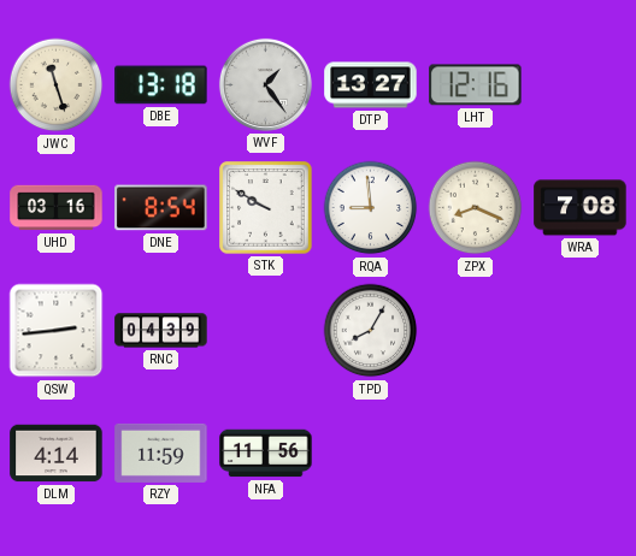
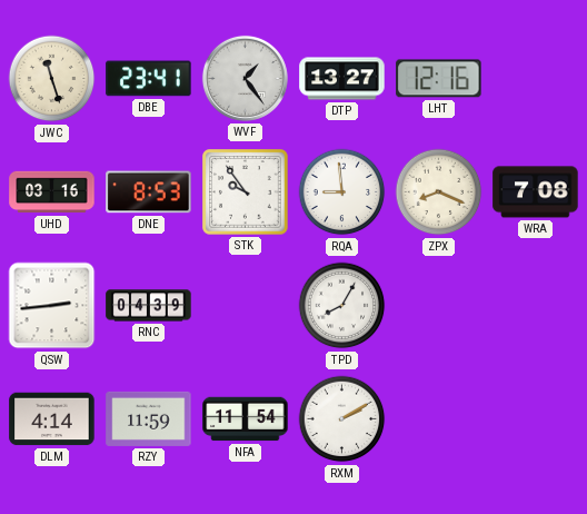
DBE: 13:18 -> 23:41
DNE: 8:54 -> 8:53
STK: 9:50 -> 9:54
NFA: 11:56 -> 11:54
RXM: none -> 2:10
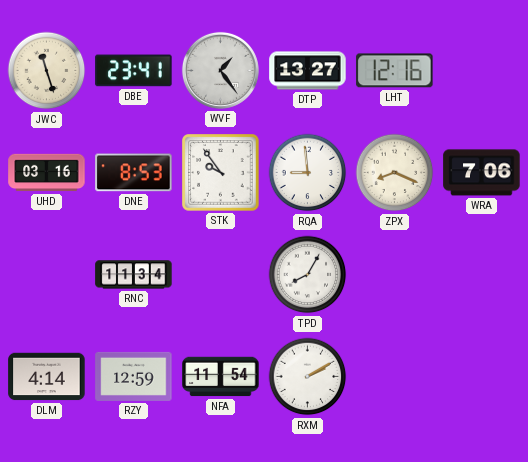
WRA: 7:08 -> 7:06
QSW: 2:44 -> none
RNC: 04:39 -> 11:34
RZY: 11:59 -> 12:59
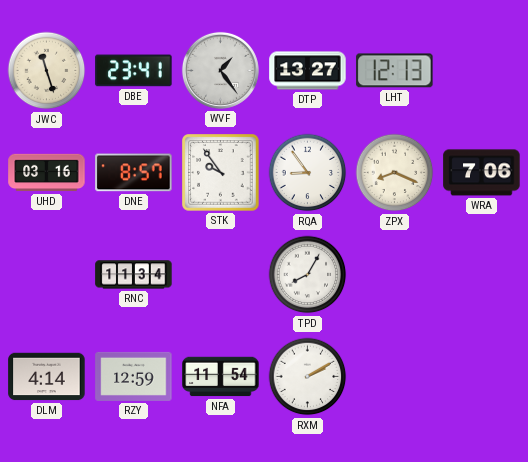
LHT: 12:16 -> 12:13
DNE: 8:53 -> 8:57
RQA: 8:59 -> 8:54
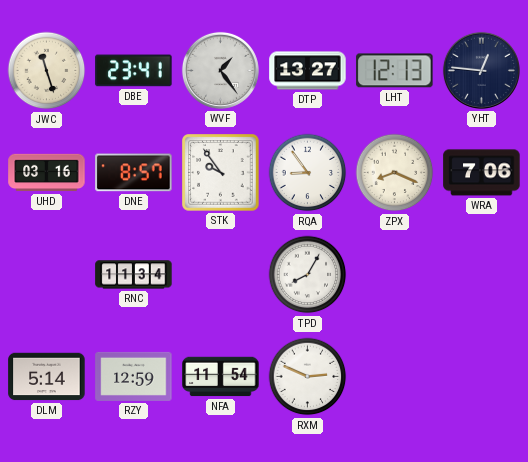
YHT: none -> 12:46
DLM: 4:14 -> 5:14
RXM: 2:10 -> 2:49
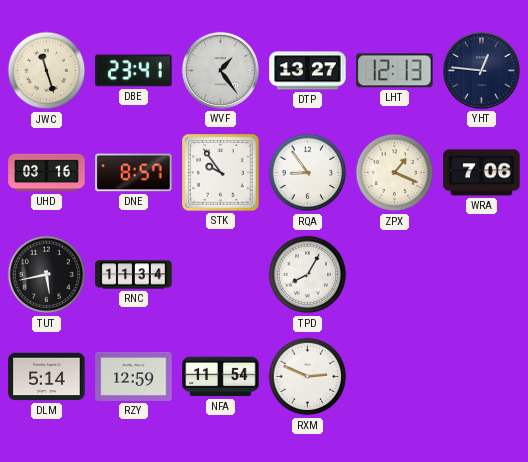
ZPX: 8:19 -> 1:19
TUT: none -> 5:43
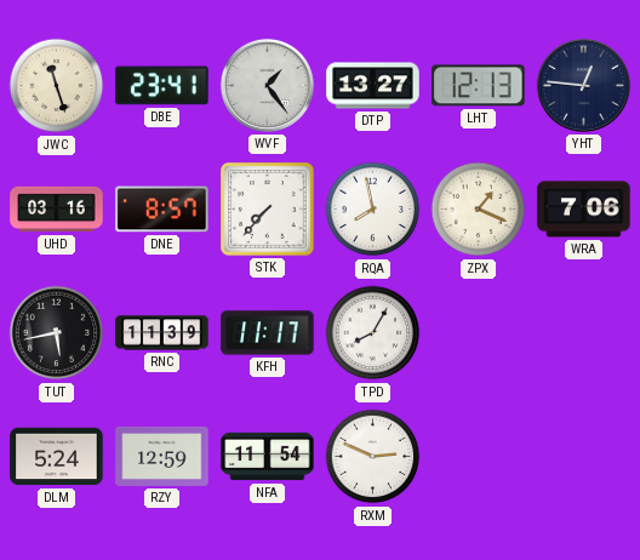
STK: 9:54 -> 7:37
RQA: 8:54 -> 7:58
RNC: 11:34 -> 11:39
KFH: none -> 11:17
DLM: 5:14 -> 5:24
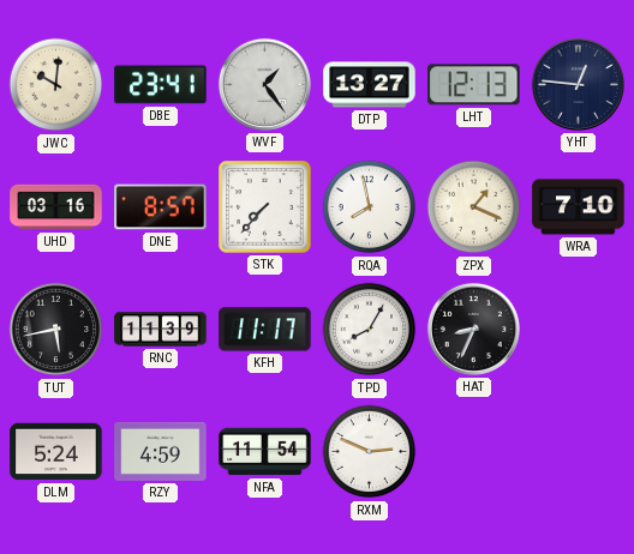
JWC: 11:27 -> 10:01
WRA: 7:06 -> 7:10
HAT: none -> 8:34
RZY: 12:59 -> 4:59
